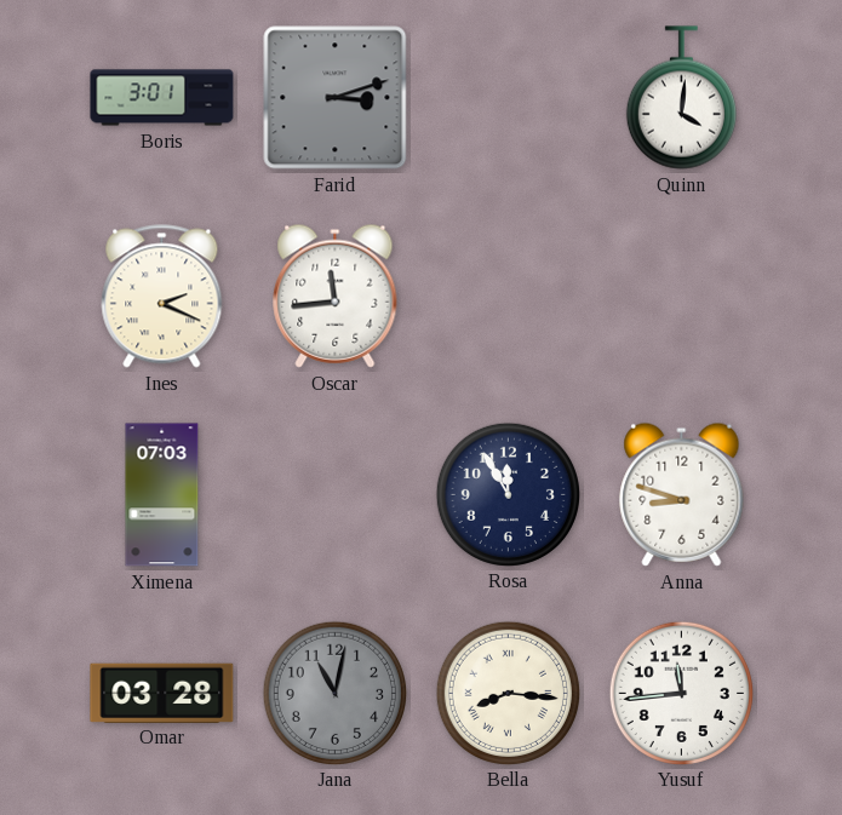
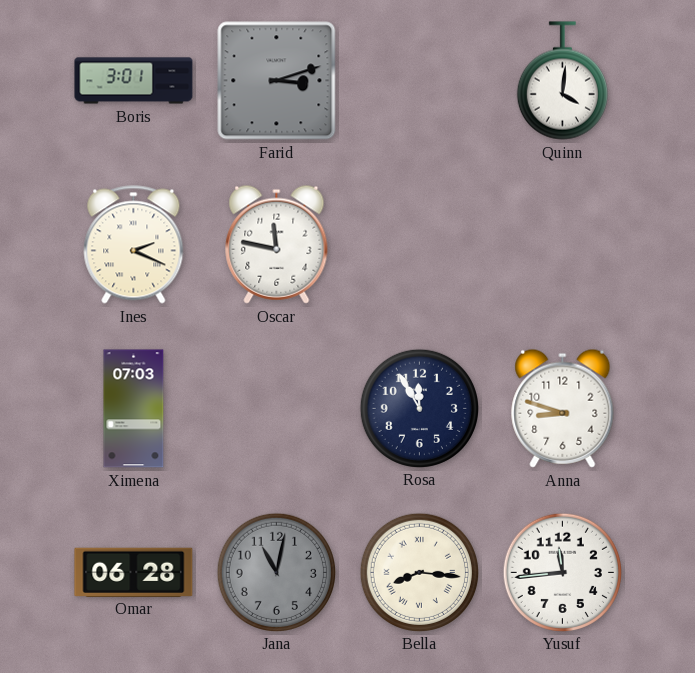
Oscar: 11:44 -> 11:47
Omar: 03:28 -> 06:28
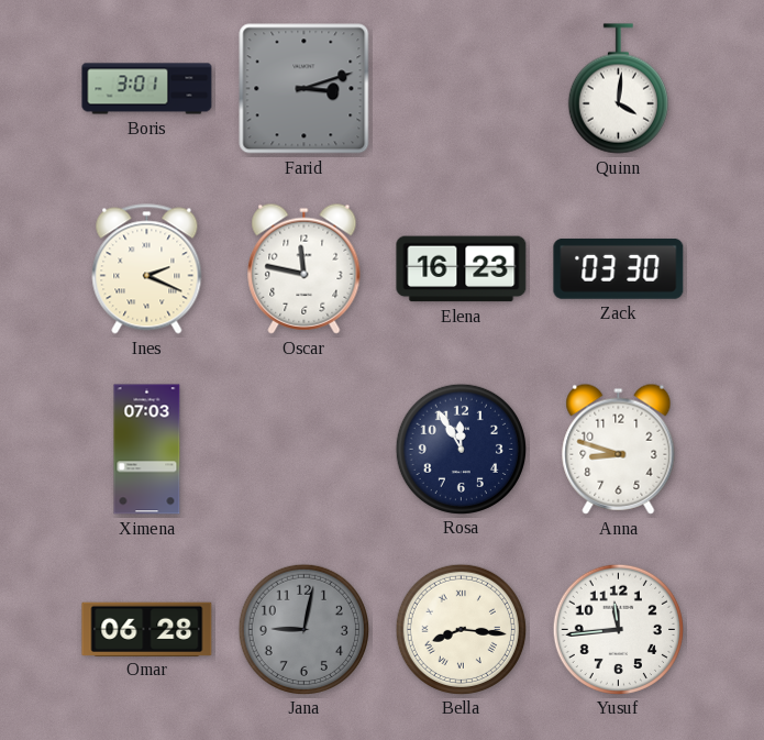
Elena: none -> 16:23
Zack: none -> 03:30
Jana: 11:02 -> 9:02
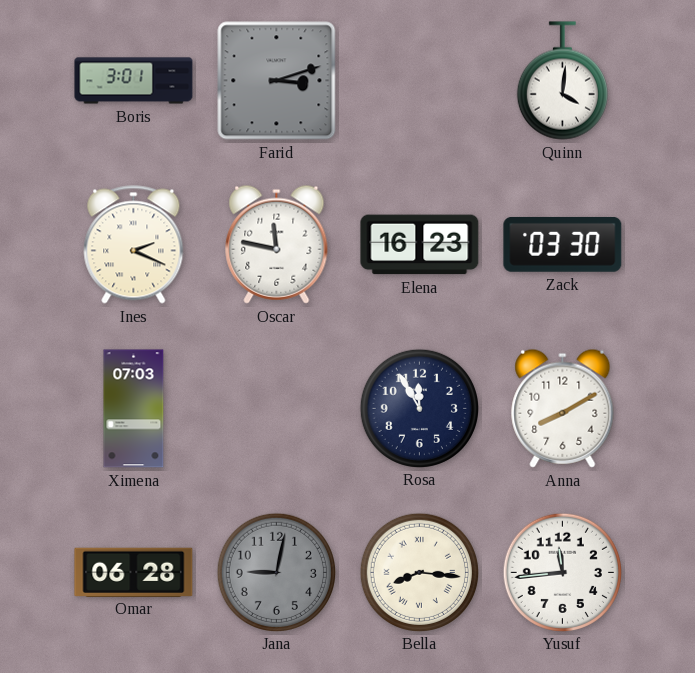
Anna: 8:48 -> 8:10
